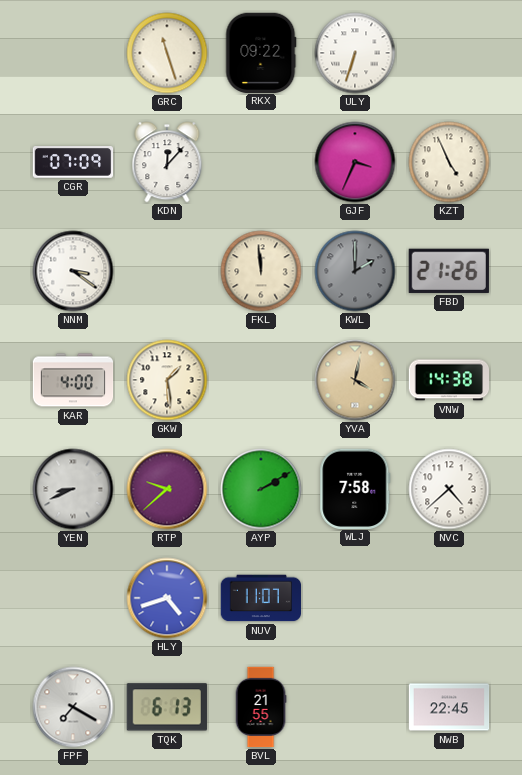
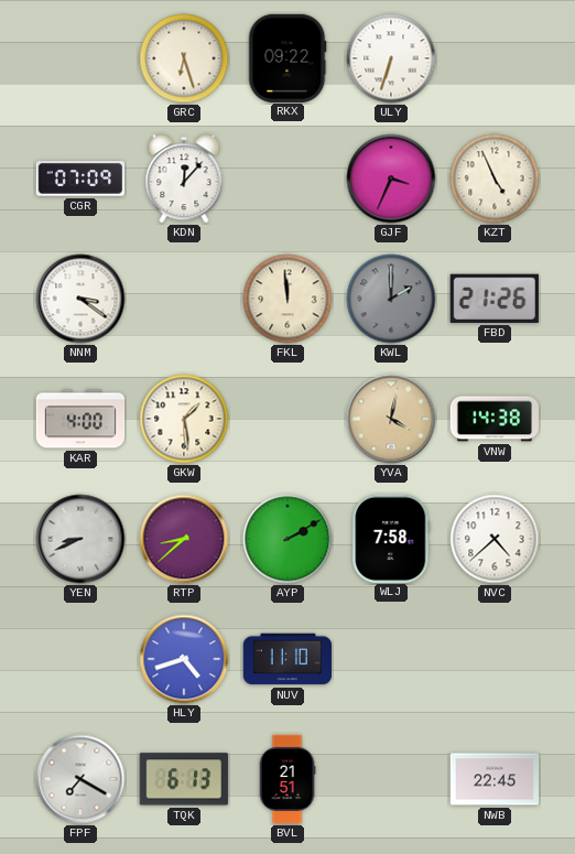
GRC: 11:27 -> 6:27
RTP: 9:38 -> 8:38
NUV: 11:07 -> 11:10
BVL: 21:55 -> 21:51
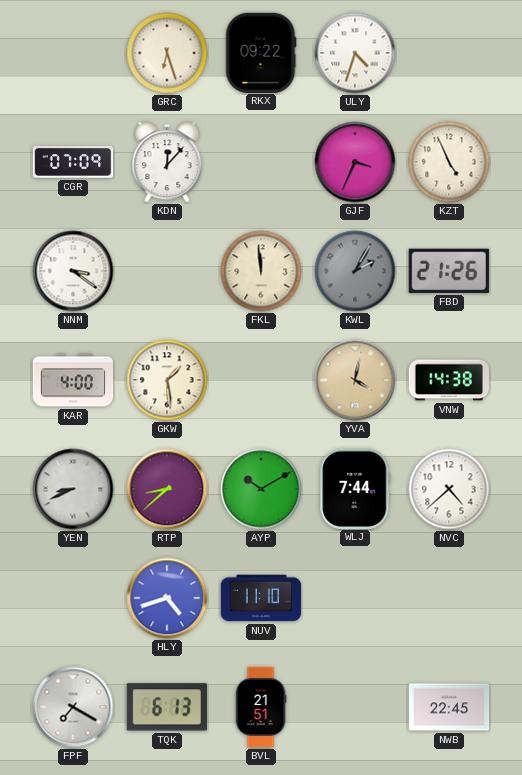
ULY: 6:33 -> 4:33
KWL: 2:00 -> 2:05
AYP: 2:10 -> 10:10
WLJ: 7:58 -> 7:44
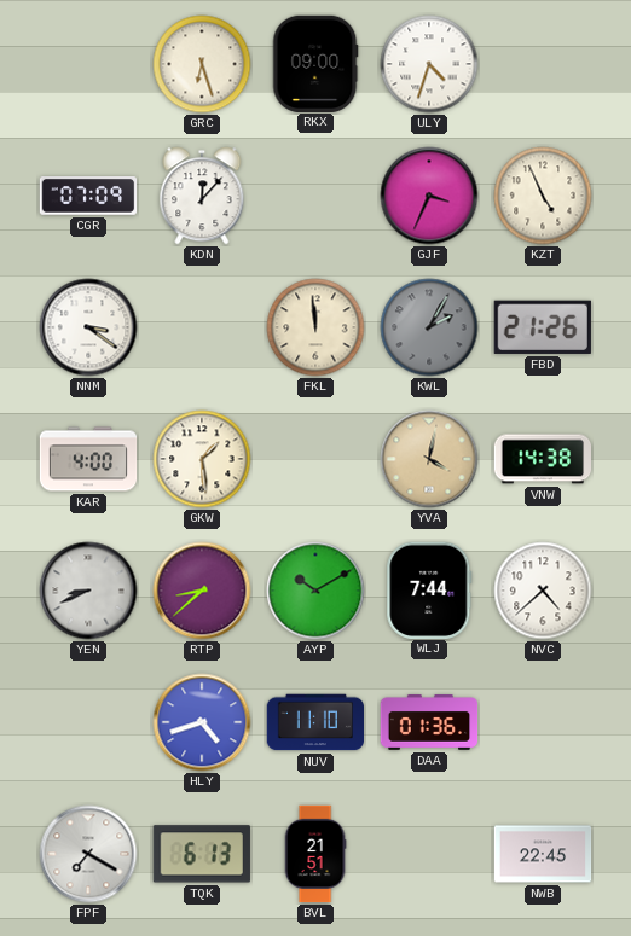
RKX: 09:22 -> 09:00
DAA: none -> 01:36
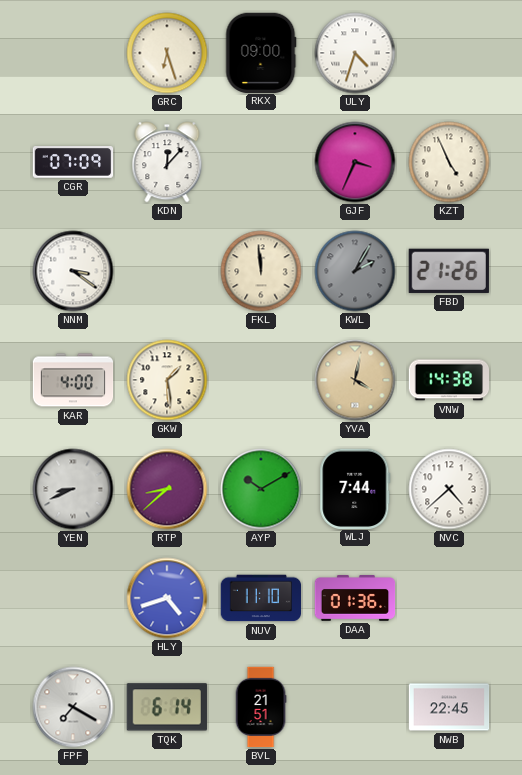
TQK: 6:13 -> 6:14
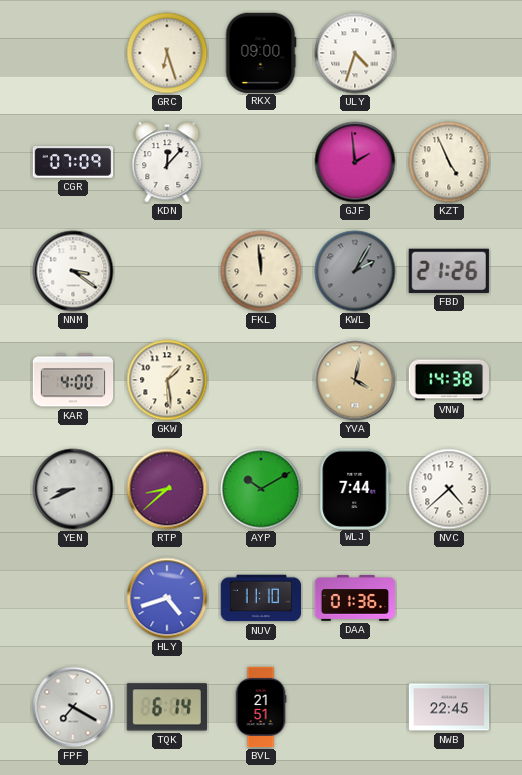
GJF: 3:34 -> 1:59
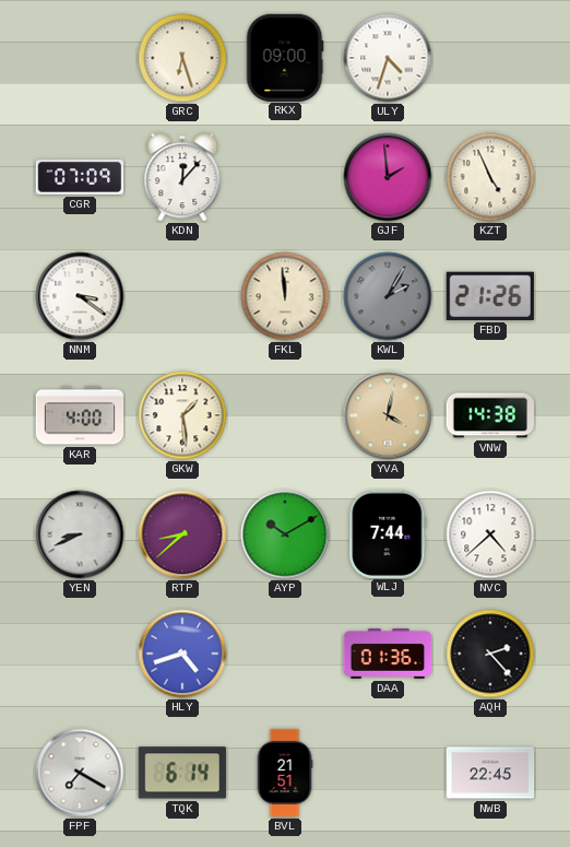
NUV: 11:10 -> none
AQH: none -> 2:23
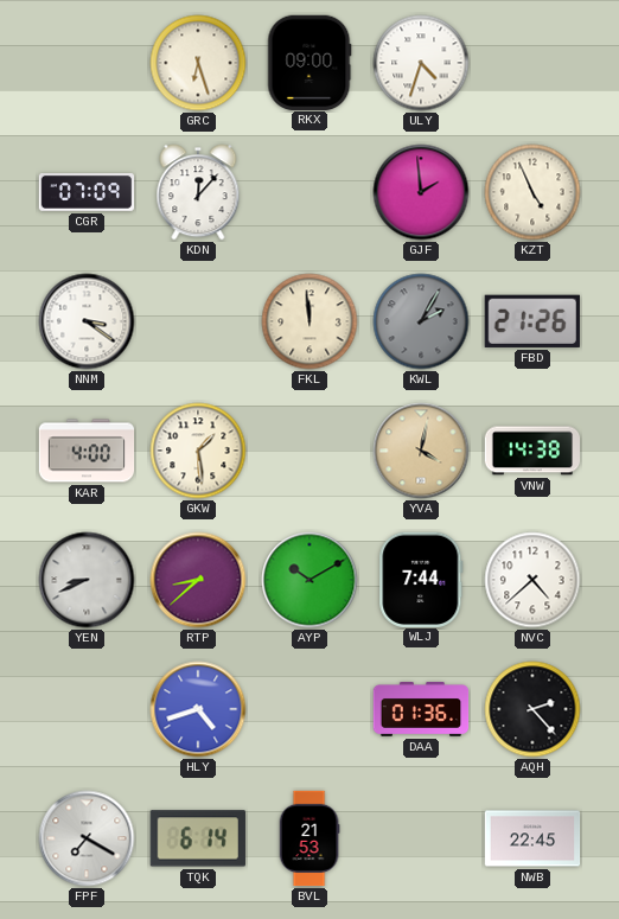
BVL: 21:51 -> 21:53
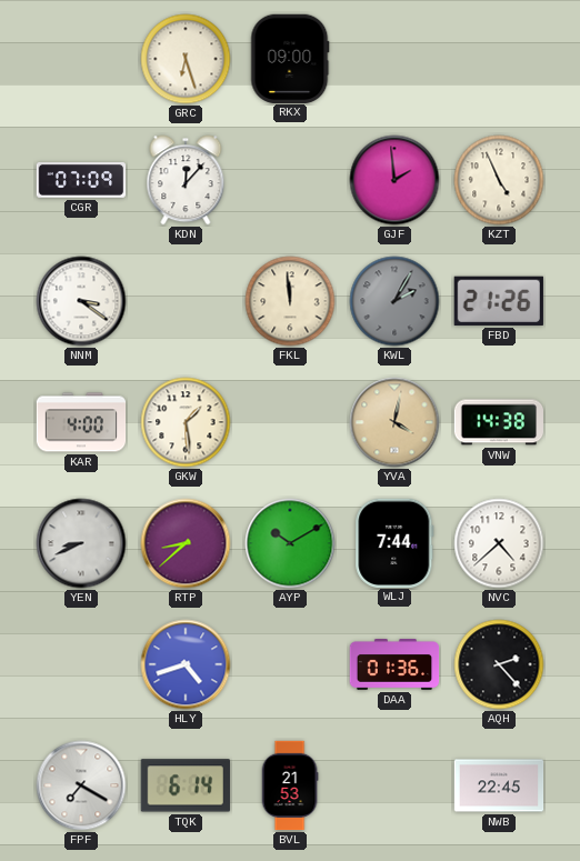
ULY: 4:33 -> none
